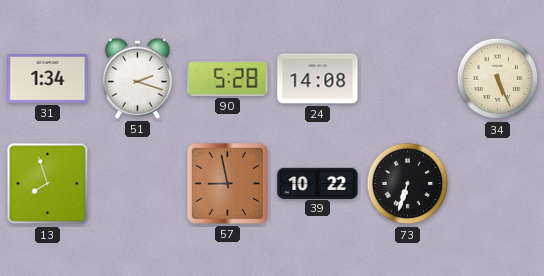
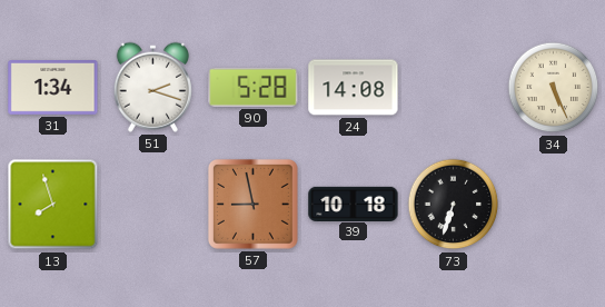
39: 10:22 -> 10:18
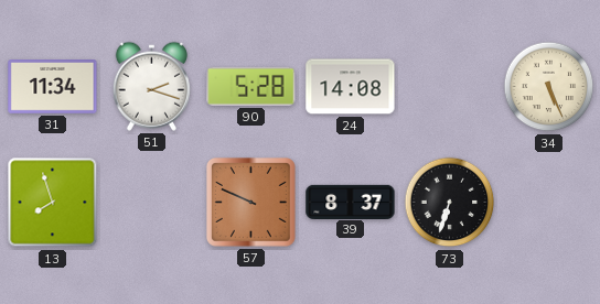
31: 1:34 -> 11:34
57: 8:58 -> 9:49
39: 10:18 -> 8:37
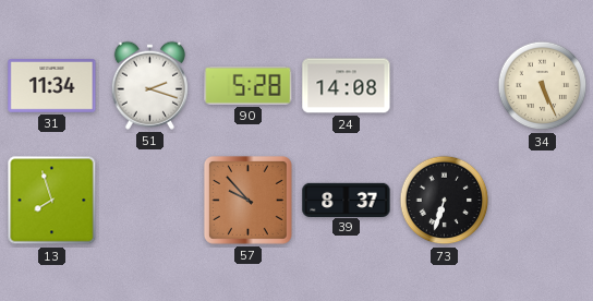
57: 9:49 -> 9:53
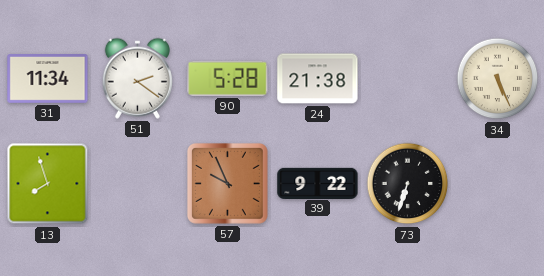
51: 2:18 -> 2:21
24: 14:08 -> 21:38
57: 9:53 -> 9:56
39: 8:37 -> 9:22
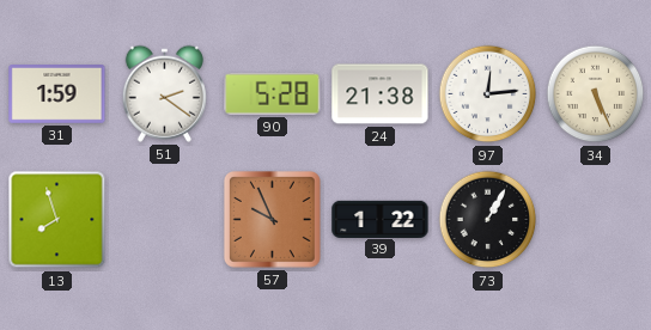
31: 11:34 -> 1:59
97: none -> 12:14
39: 9:22 -> 1:22
73: 6:33 -> 1:05
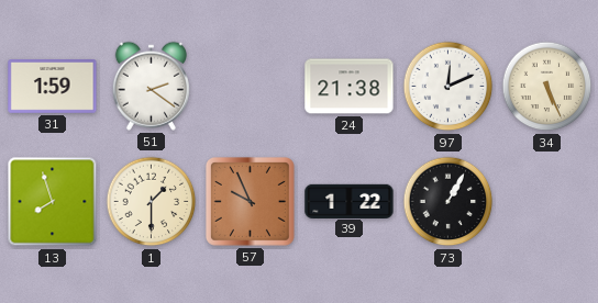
90: 5:28 -> none
97: 12:14 -> 12:11
1: none -> 1:30
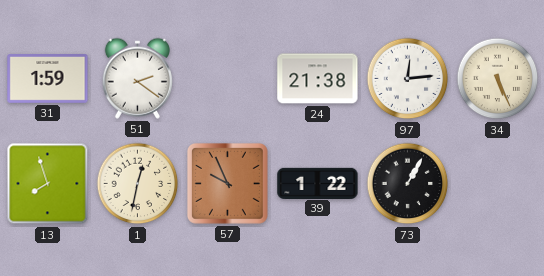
97: 12:11 -> 12:14
1: 1:30 -> 12:32
